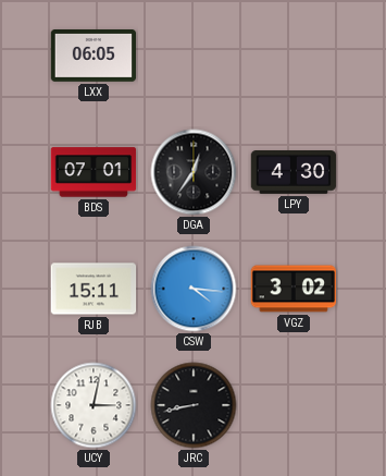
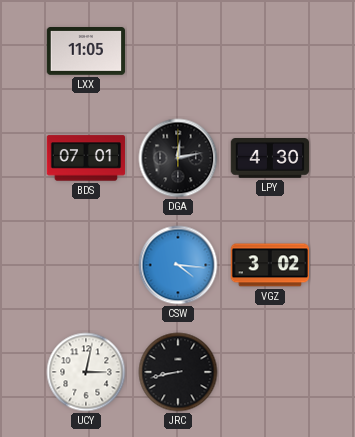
LXX: 06:05 -> 11:05
DGA: 12:36 -> 12:13
RJB: 15:11 -> none
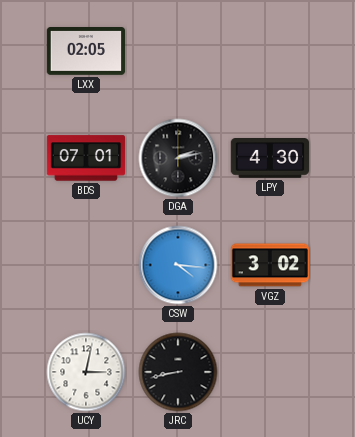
LXX: 11:05 -> 02:05
DGA: 12:13 -> 2:13
